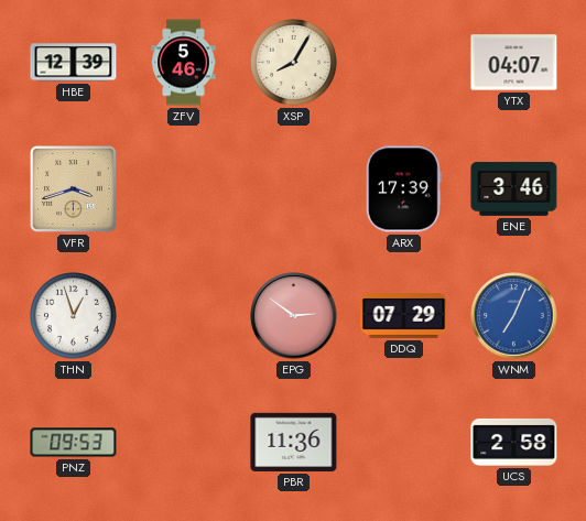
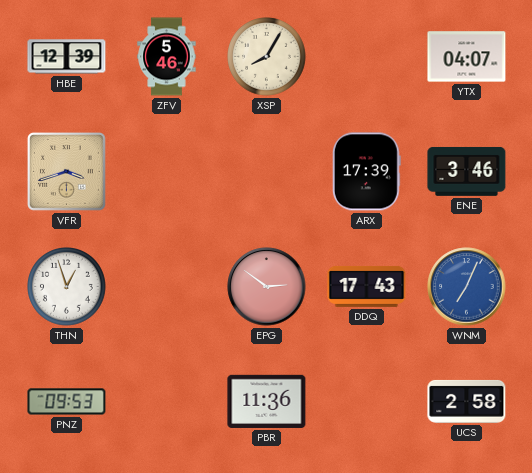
DDQ: 07:29 -> 17:43
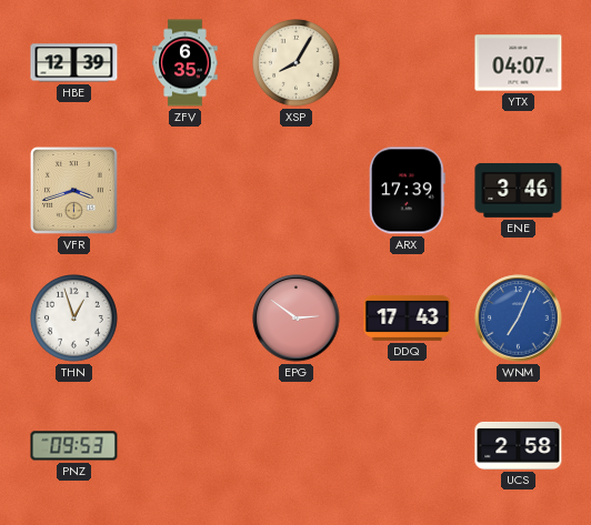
ZFV: 5:46 -> 6:35
PBR: 11:36 -> none
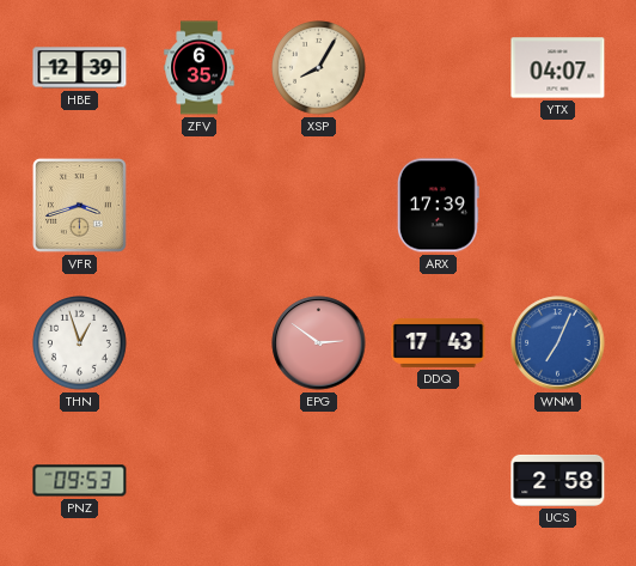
ENE: 3:46 -> none
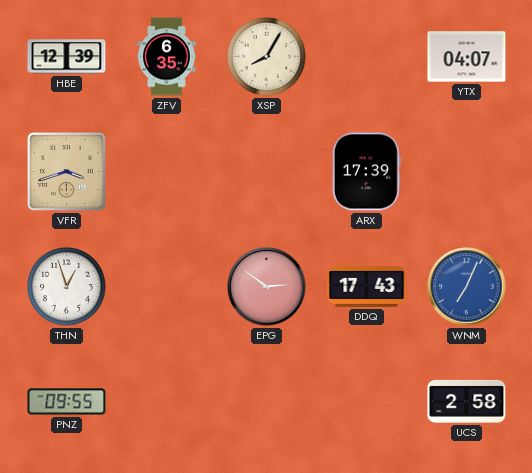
PNZ: 09:53 -> 09:55
